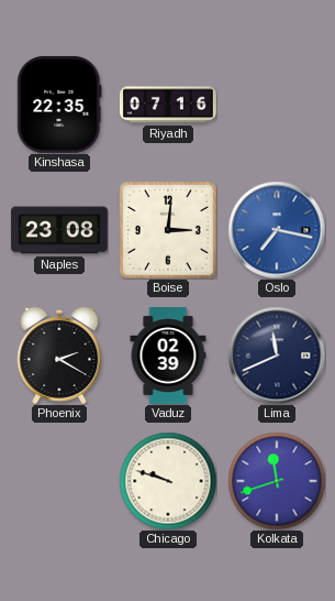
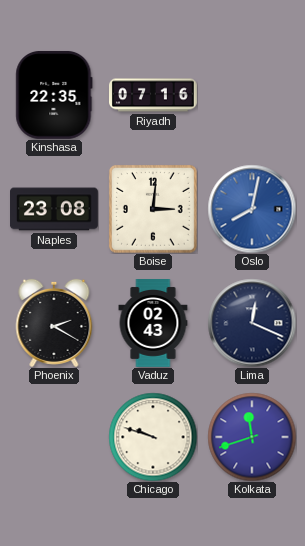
Oslo: 7:17 -> 8:02
Vaduz: 02:39 -> 02:43
Lima: 11:41 -> 12:19
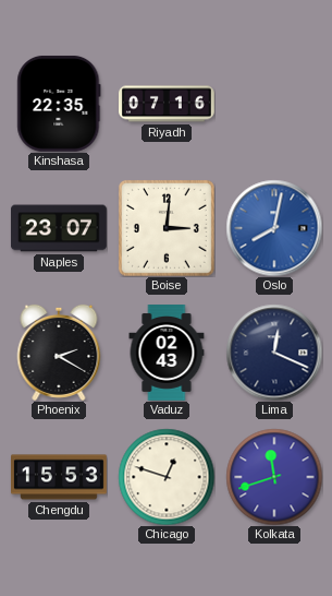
Naples: 23:08 -> 23:07
Chengdu: none -> 15:53
Chicago: 9:48 -> 12:48
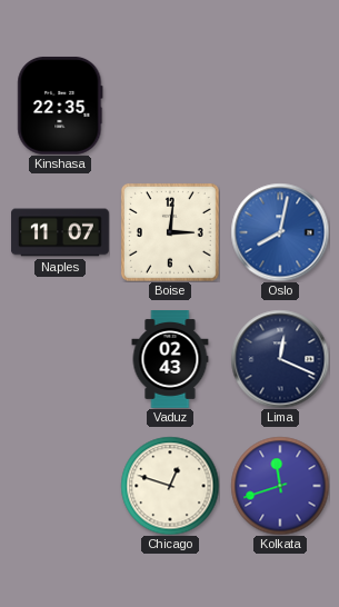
Riyadh: 07:16 -> none
Naples: 23:07 -> 11:07
Phoenix: 2:20 -> none
Chengdu: 15:53 -> none
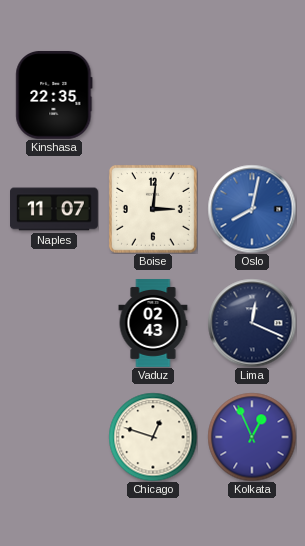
Kolkata: 11:42 -> 12:56
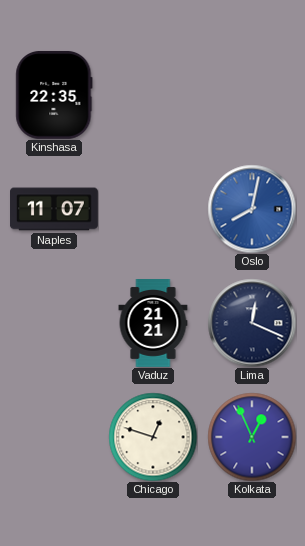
Boise: 3:01 -> none
Vaduz: 02:43 -> 21:21
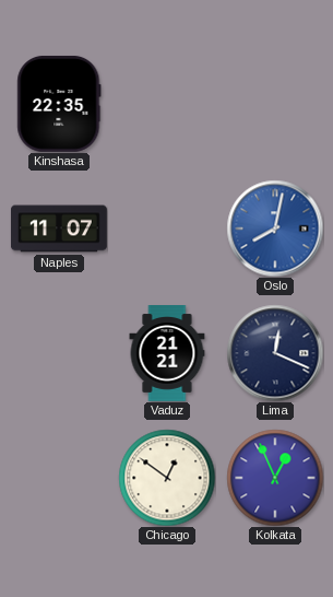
Chicago: 12:48 -> 12:51
